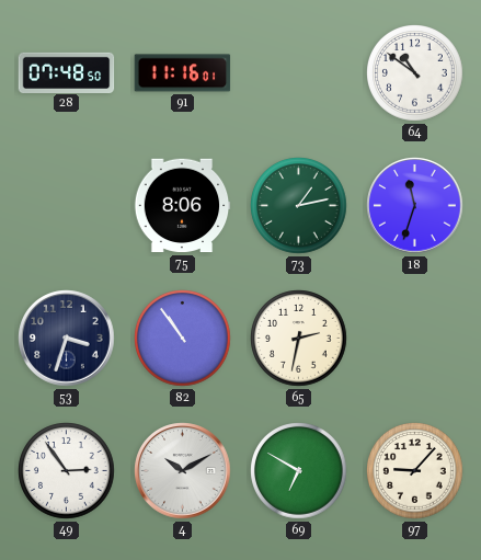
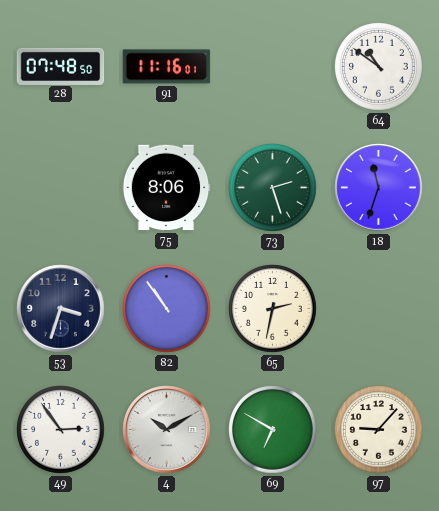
73: 1:13 -> 2:27
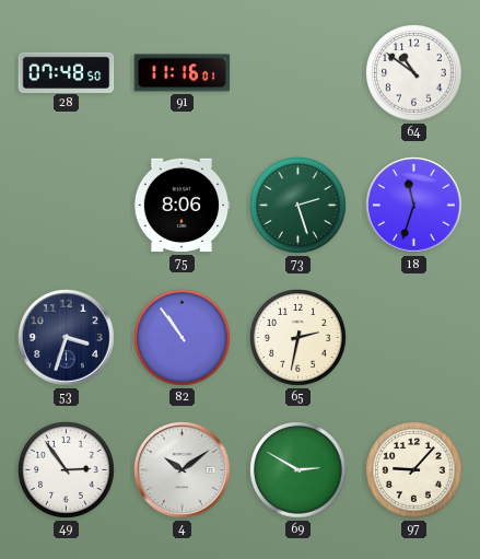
4: 10:10 -> 10:09
69: 6:50 -> 2:50
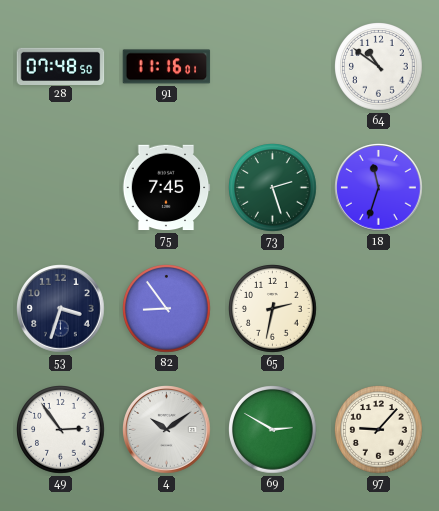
75: 8:06 -> 7:45
82: 10:54 -> 8:54
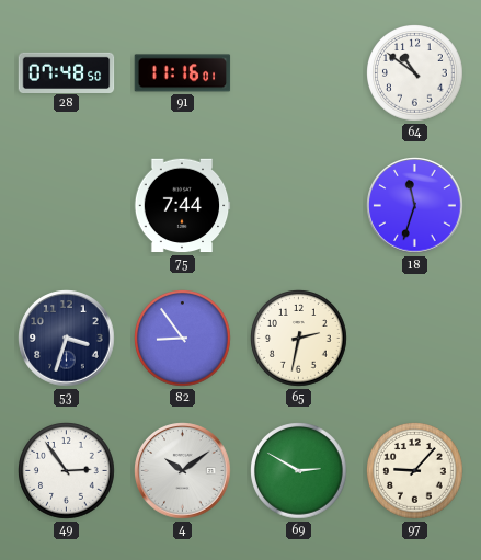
75: 7:45 -> 7:44
73: 2:27 -> none
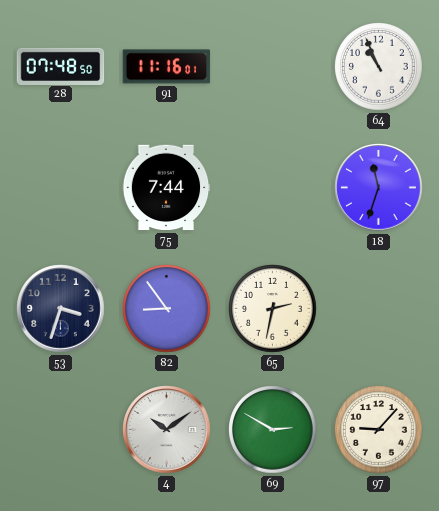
64: 10:51 -> 10:56
49: 2:54 -> none
